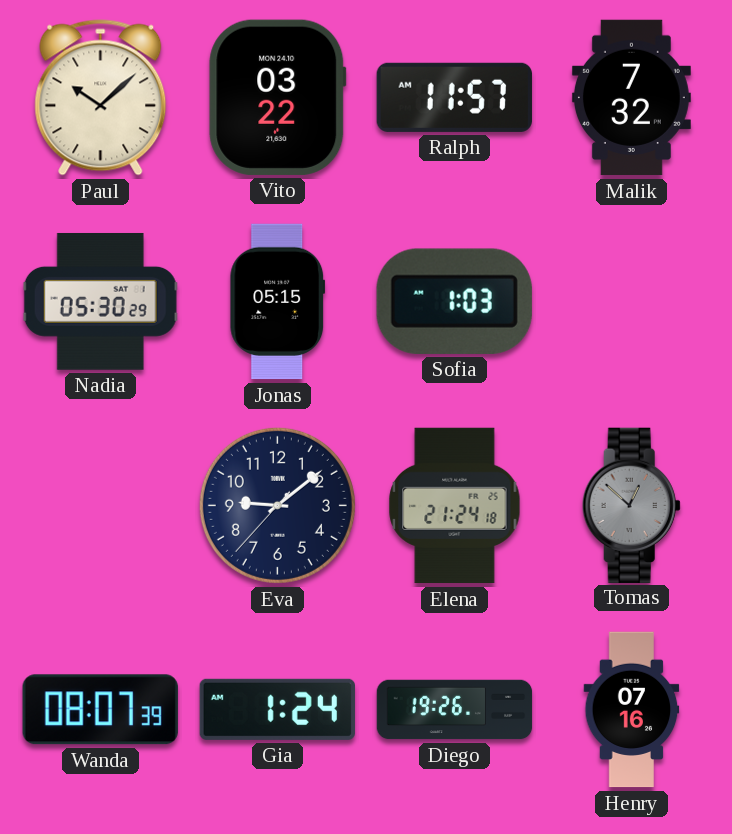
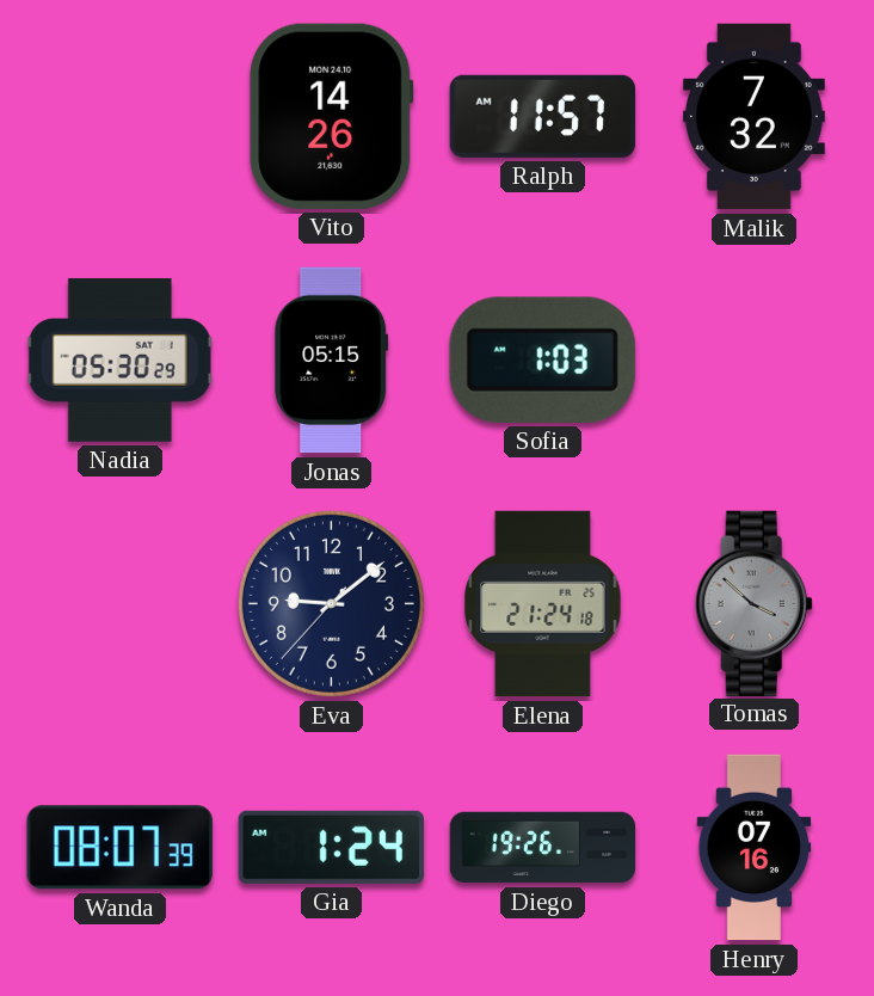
Paul: 10:08 -> none
Vito: 03:22 -> 14:26
Tomas: 12:52 -> 3:52
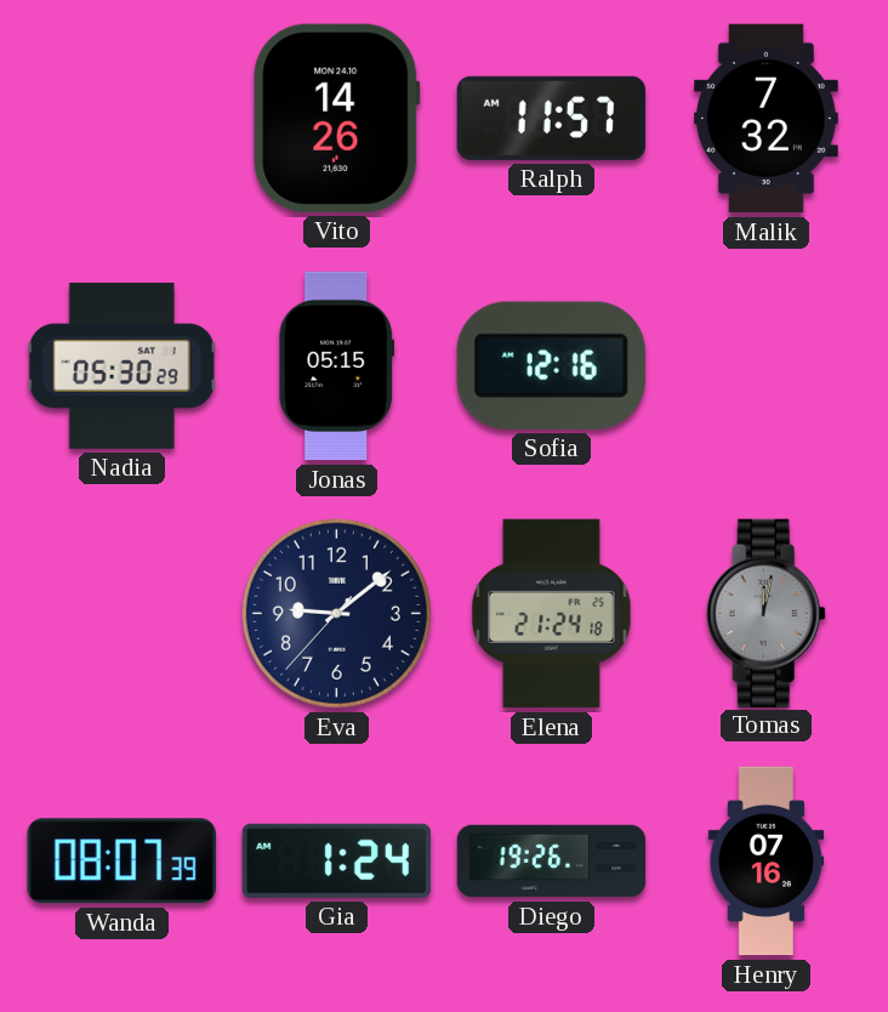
Sofia: 1:03 -> 12:16
Tomas: 3:52 -> 12:02
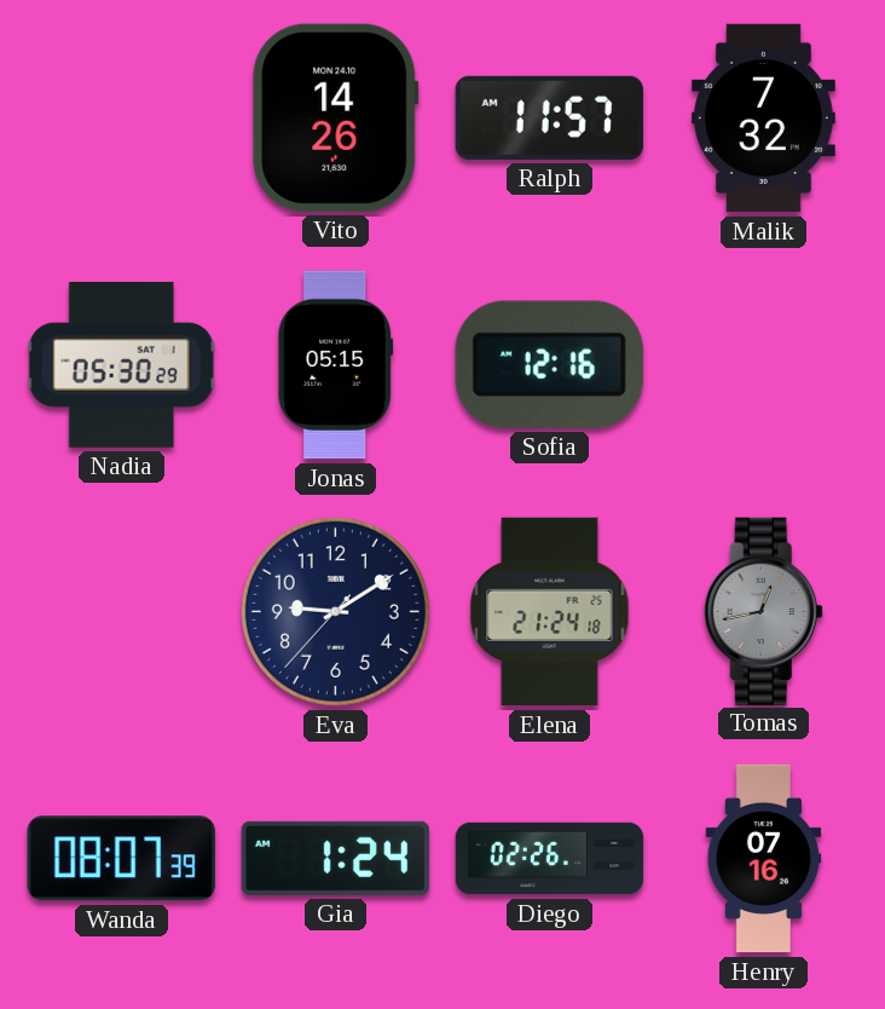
Eva: 9:08 -> 9:09
Tomas: 12:02 -> 12:43
Diego: 19:26 -> 02:26
